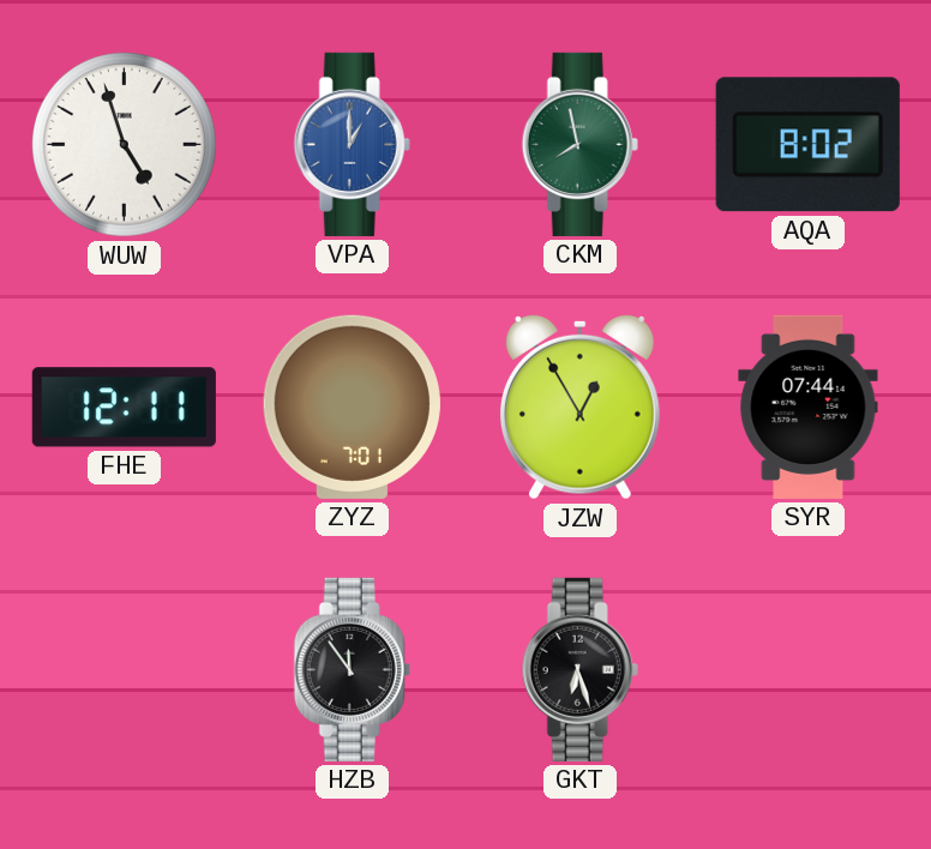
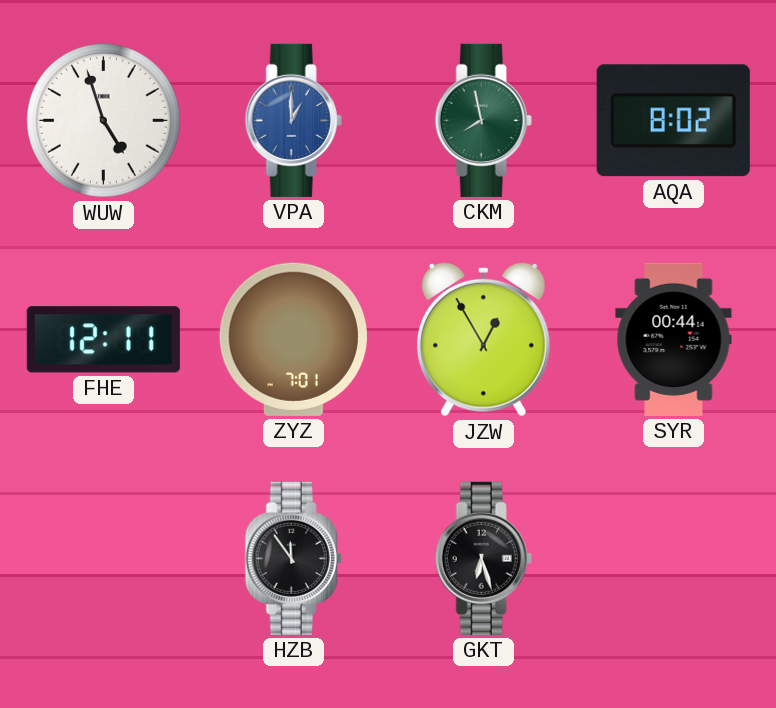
SYR: 07:44 -> 00:44
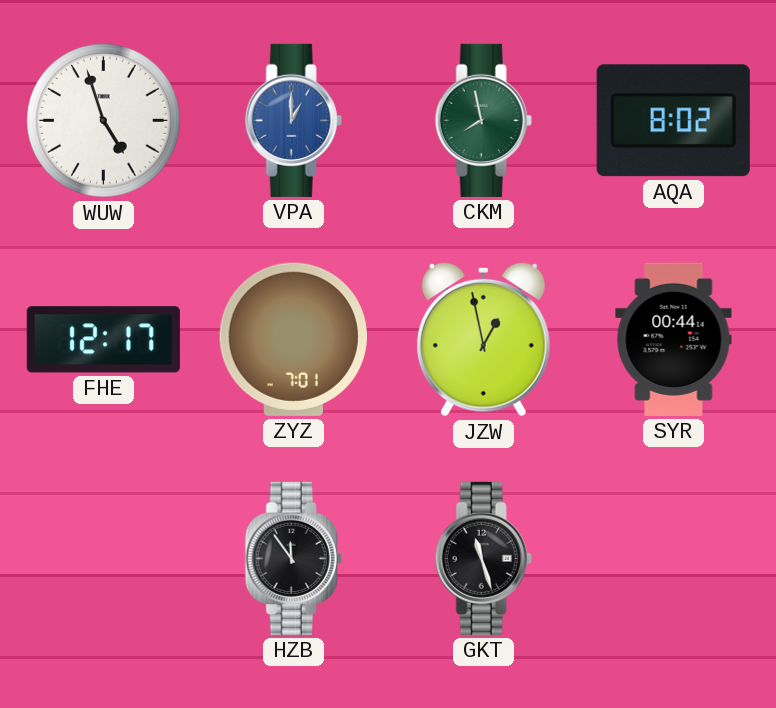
FHE: 12:11 -> 12:17
JZW: 12:55 -> 12:58
GKT: 6:27 -> 11:27
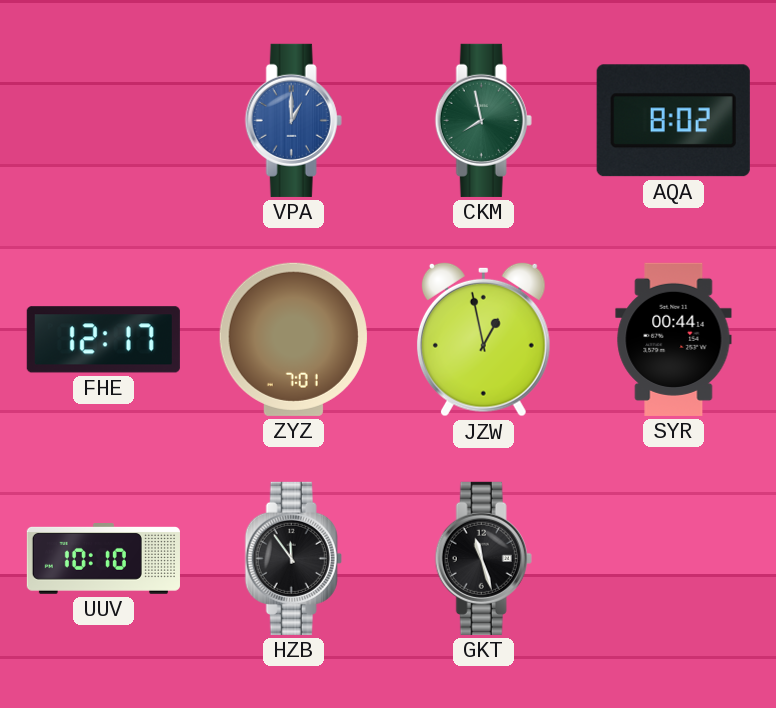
WUW: 4:57 -> none
UUV: none -> 10:10
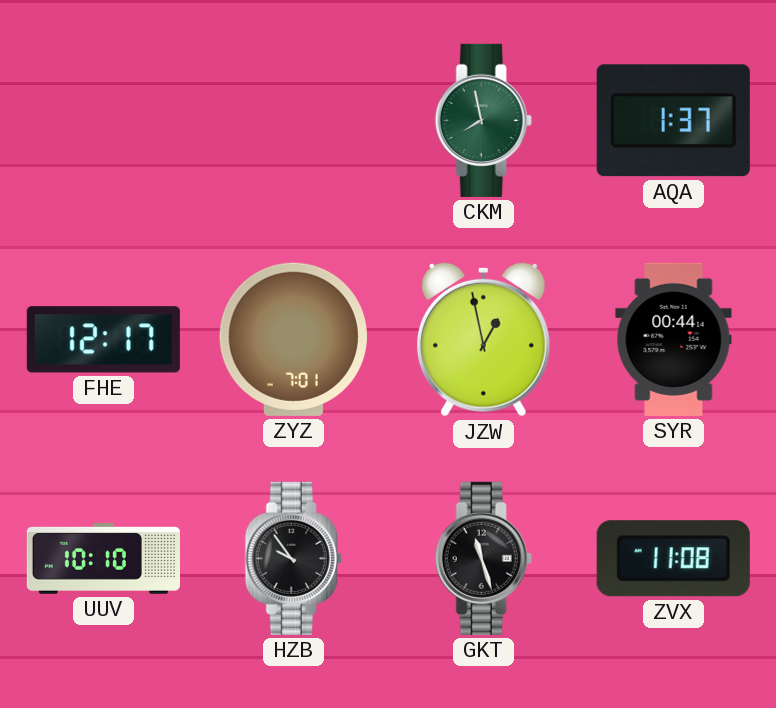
VPA: 1:00 -> none
AQA: 8:02 -> 1:37
HZB: 11:54 -> 9:54
ZVX: none -> 11:08
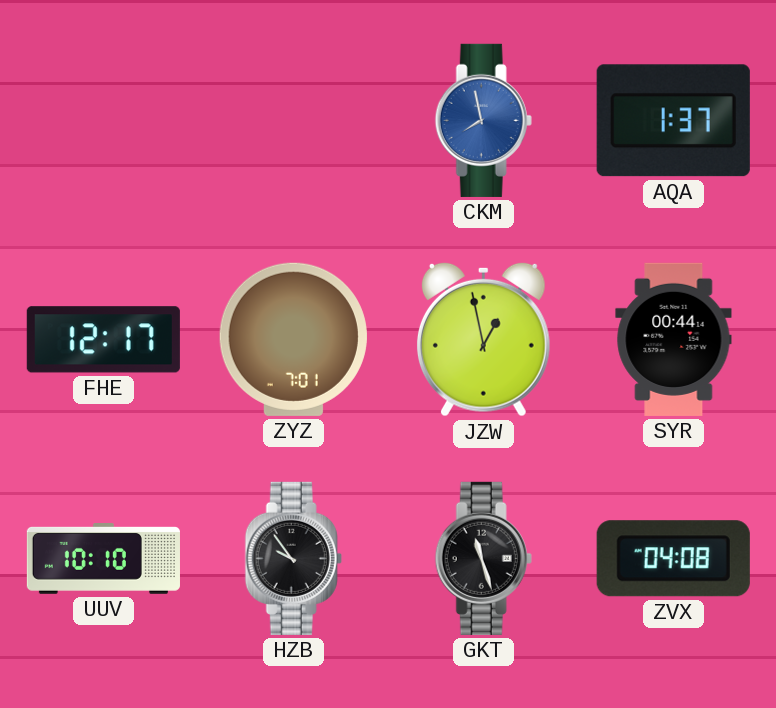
CKM dial: green -> blue
ZVX: 11:08 -> 04:08
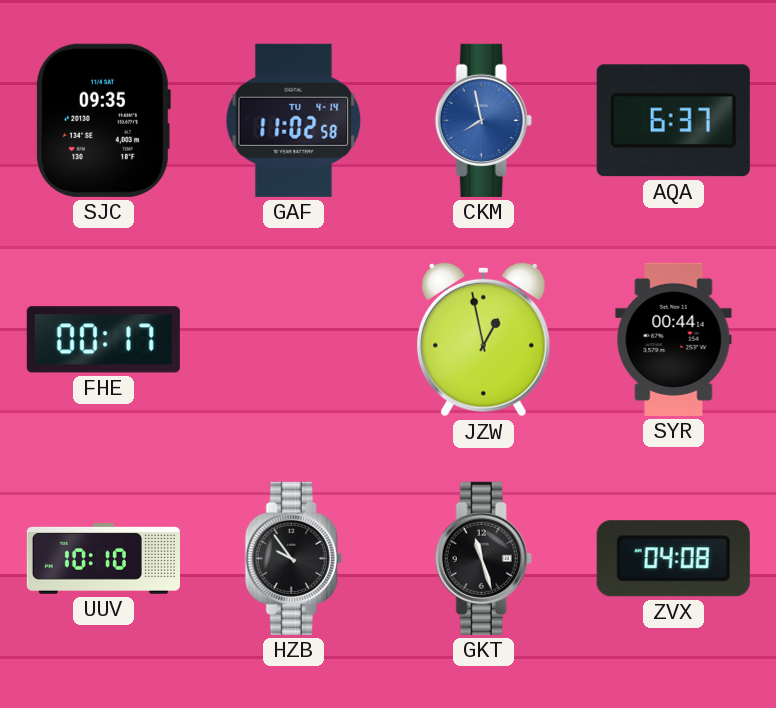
SJC: none -> 09:35
GAF: none -> 11:02
AQA: 1:37 -> 6:37
FHE: 12:17 -> 00:17
ZYZ: 7:01 -> none
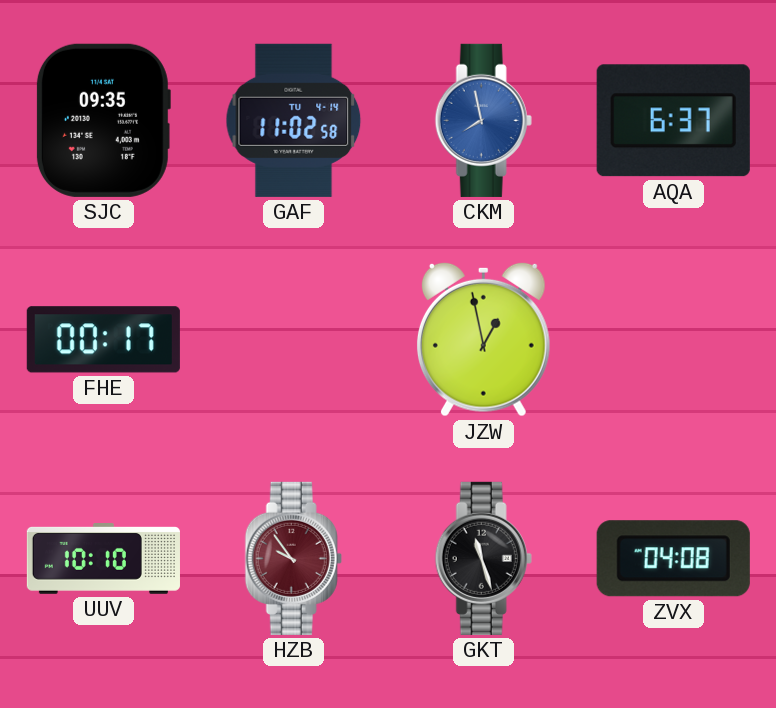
SYR: 00:44 -> none
HZB dial: black -> burgundy
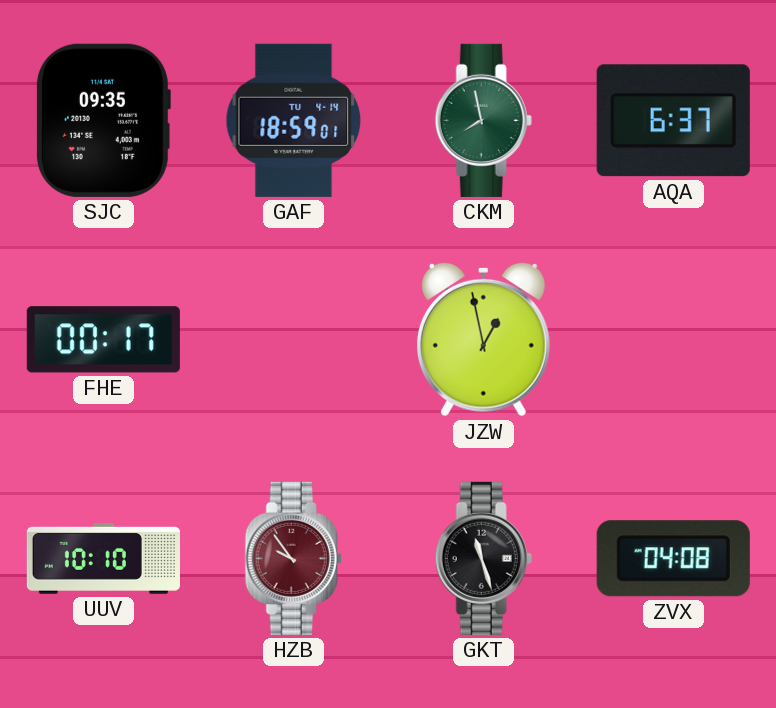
GAF: 11:02 -> 18:59
CKM dial: blue -> green
